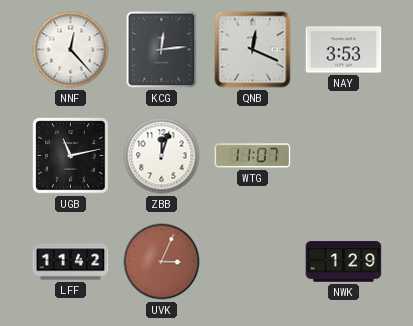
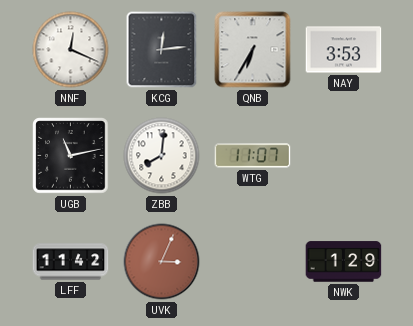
NNF: 12:23 -> 12:19
QNB: 12:19 -> 6:35
ZBB: 12:03 -> 8:01
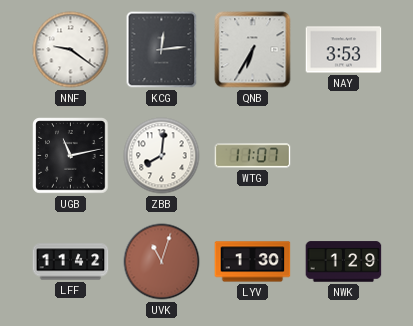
NNF: 12:19 -> 9:21
UVK: 3:04 -> 11:03
LYV: none -> 1:30
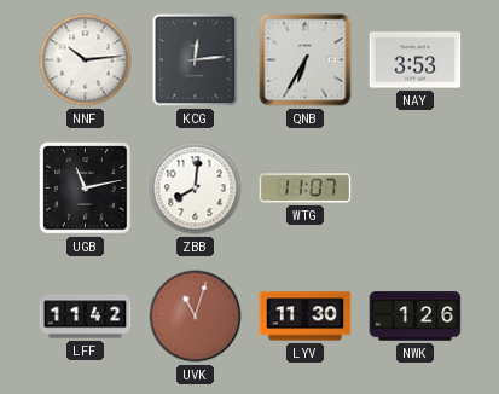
NNF: 9:21 -> 10:14
LYV: 1:30 -> 11:30
NWK: 1:29 -> 1:26
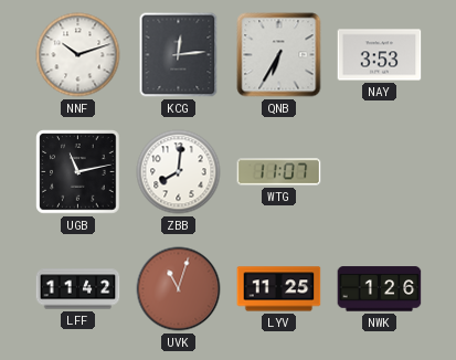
NNF: 10:14 -> 10:12
LYV: 11:30 -> 11:25
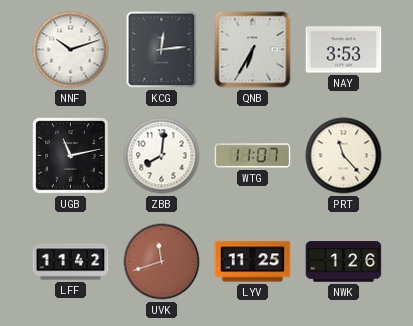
PRT: none -> 11:23
UVK: 11:03 -> 11:42
